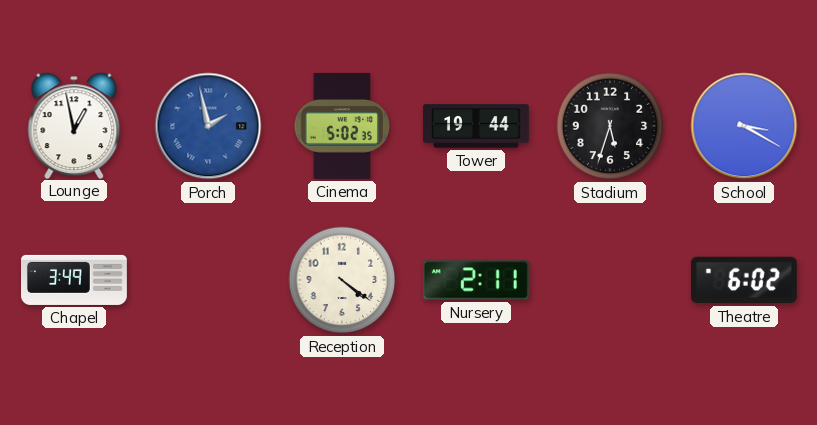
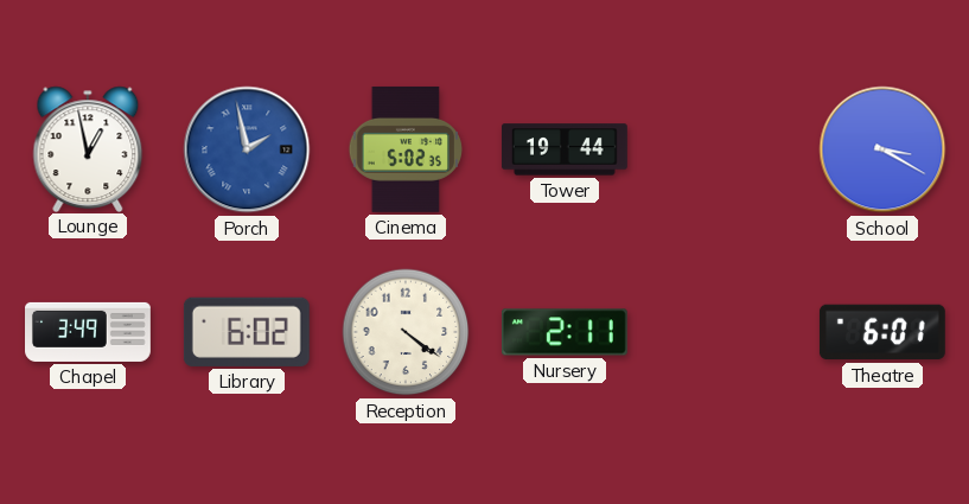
Stadium: 5:33 -> none
Library: none -> 6:02
Theatre: 6:02 -> 6:01
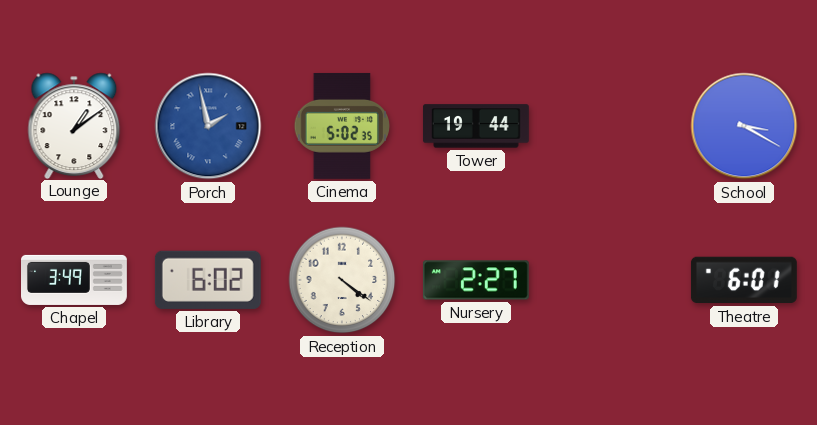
Lounge: 12:58 -> 1:09
Nursery: 2:11 -> 2:27
